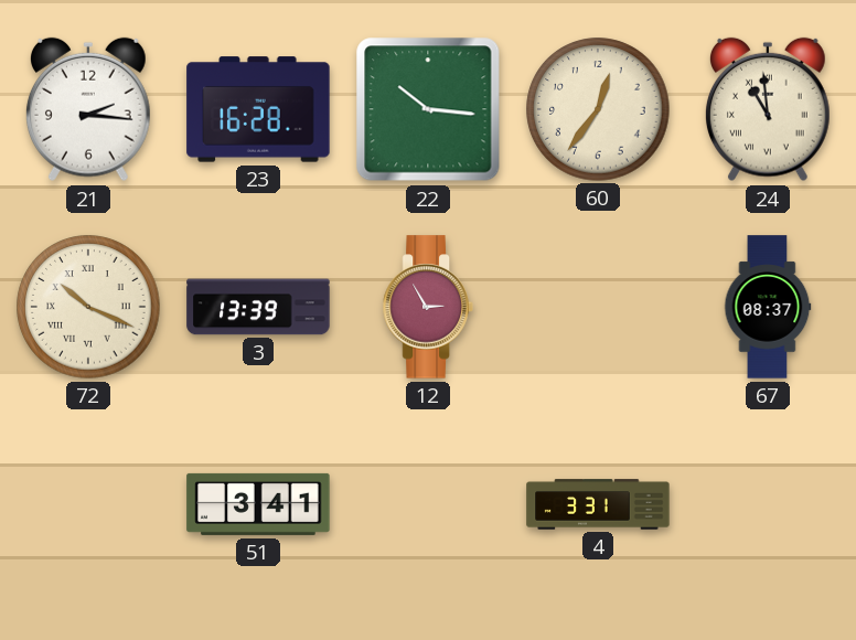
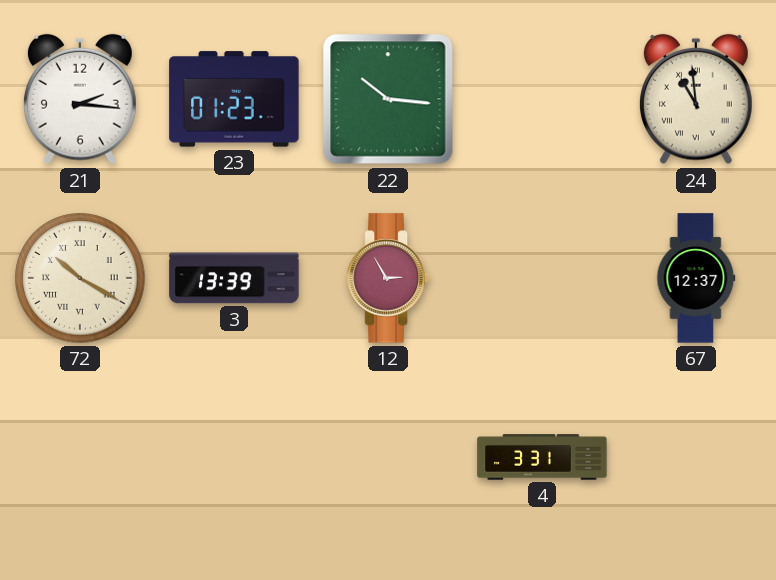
23: 16:28 -> 01:23
60: 12:36 -> none
72: 10:19 -> 10:20
67: 08:37 -> 12:37
51: 3:41 -> none
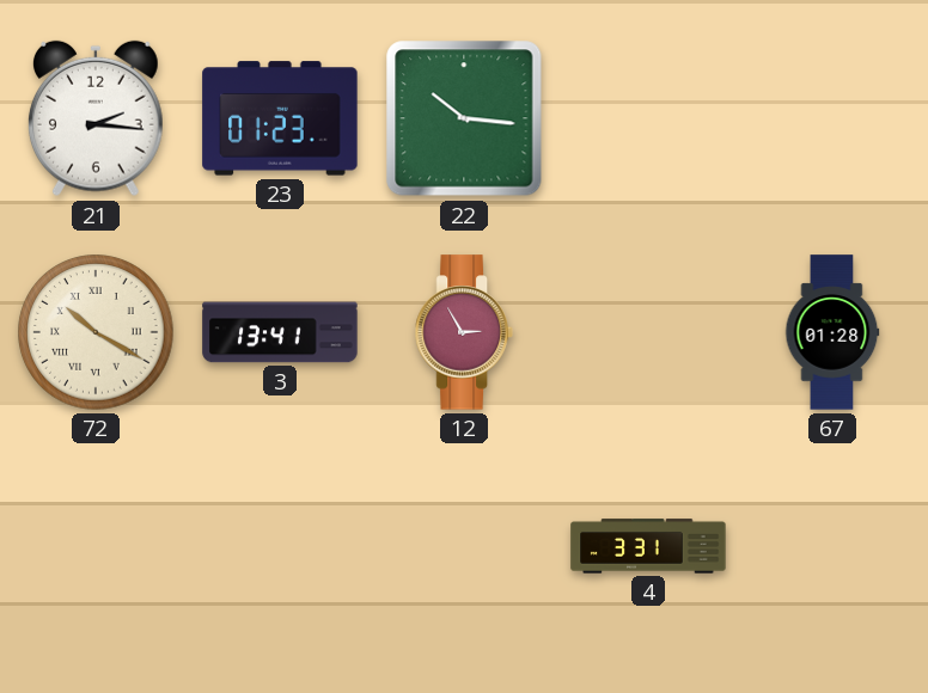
24: 10:59 -> none
3: 13:39 -> 13:41
67: 12:37 -> 01:28
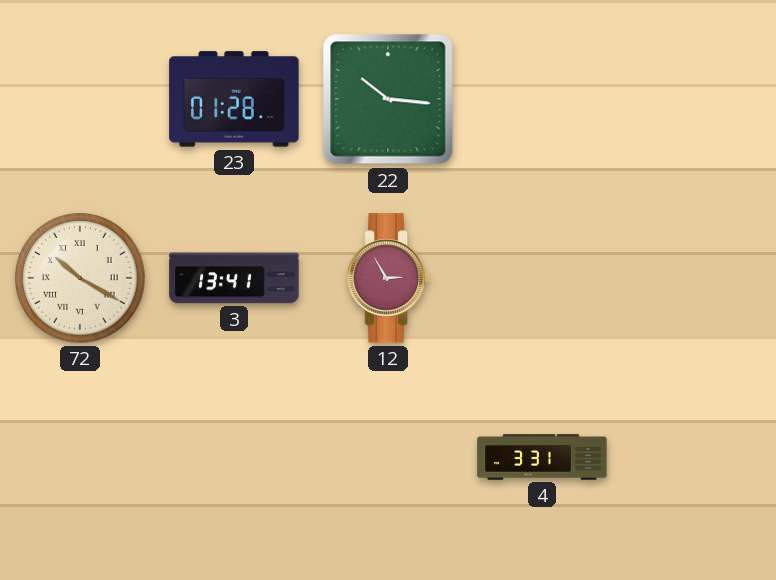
21: 2:16 -> none
23: 01:23 -> 01:28
67: 01:28 -> none
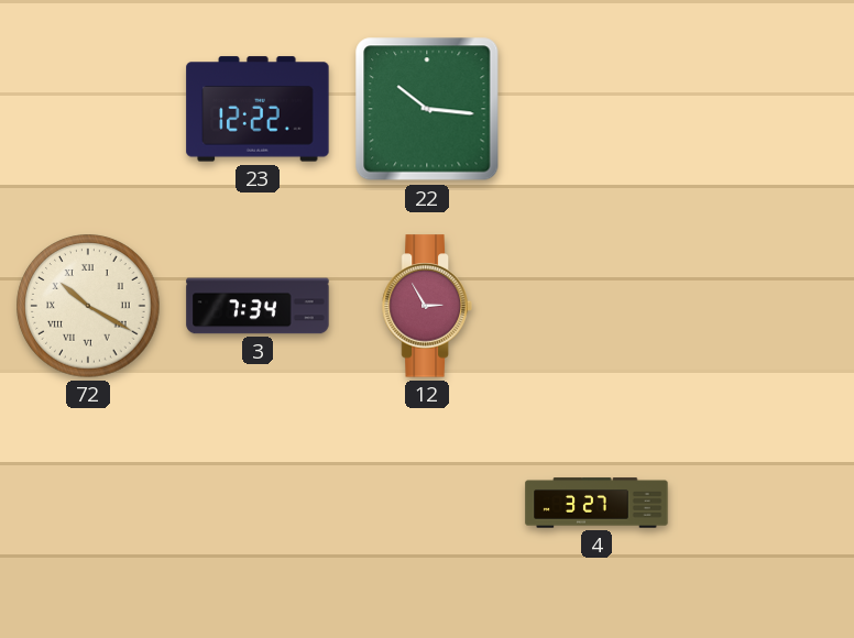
23: 01:28 -> 12:22
3: 13:41 -> 7:34
4: 3:31 -> 3:27
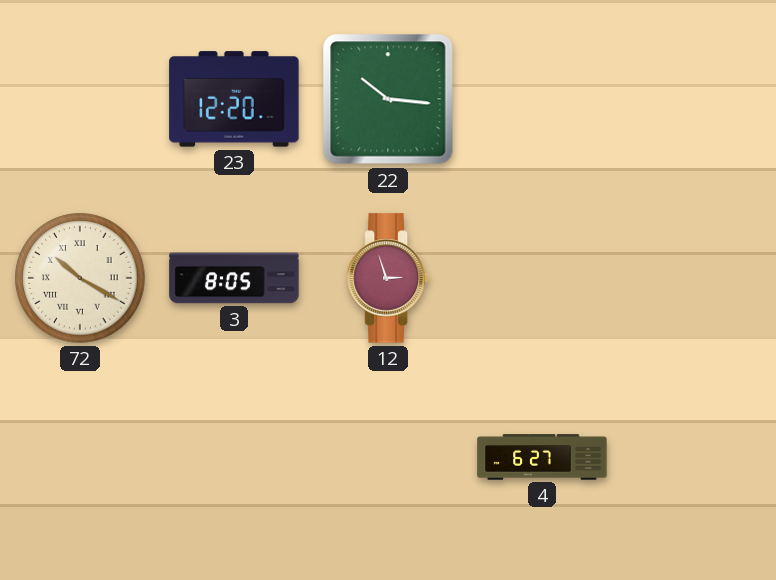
23: 12:22 -> 12:20
3: 7:34 -> 8:05
12: 2:55 -> 2:57
4: 3:27 -> 6:27
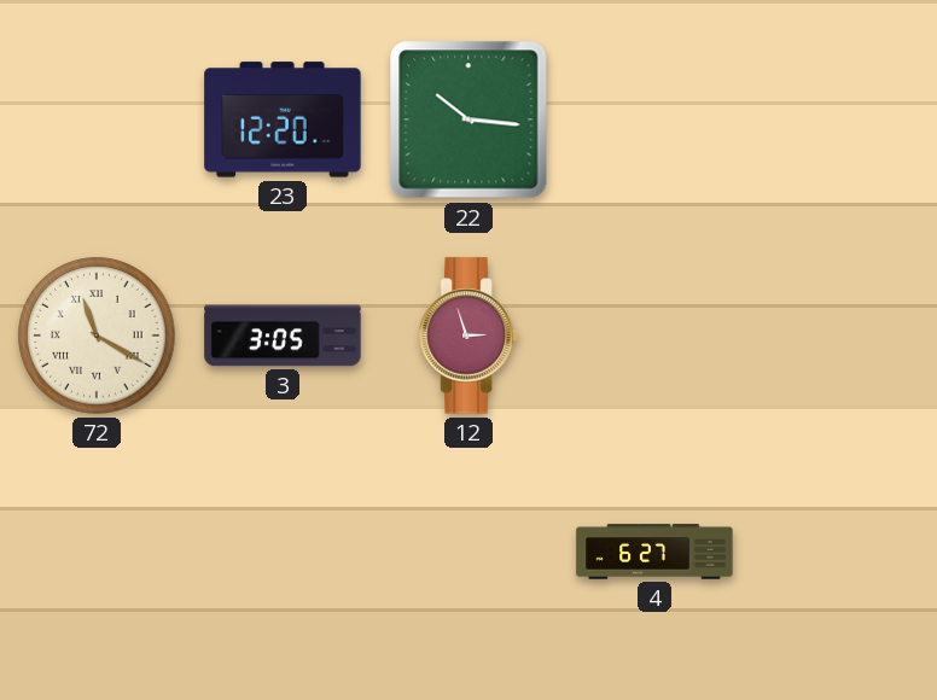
72: 10:20 -> 11:20
3: 8:05 -> 3:05
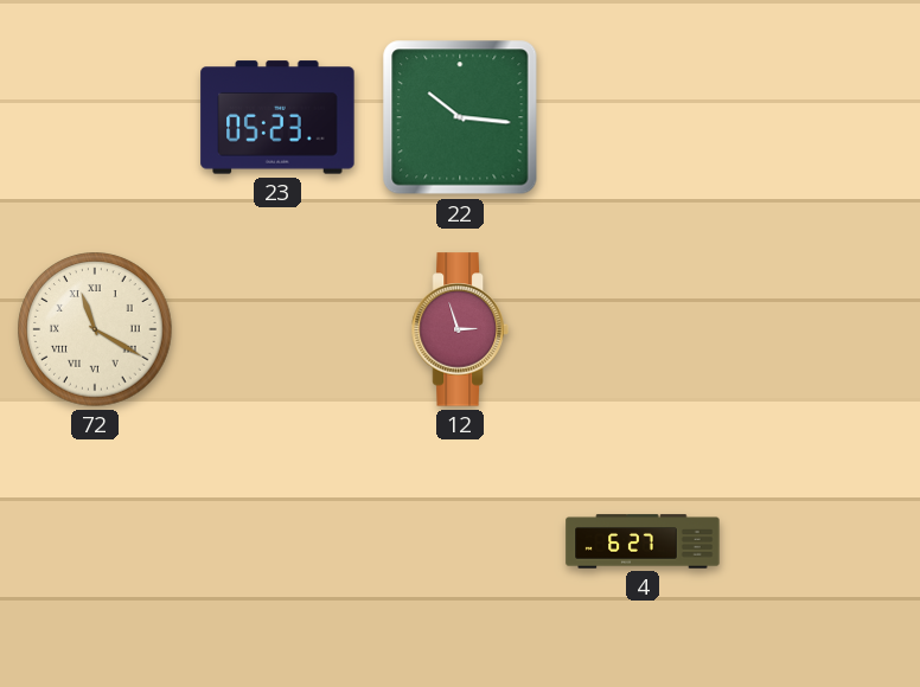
23: 12:20 -> 05:23
3: 3:05 -> none
